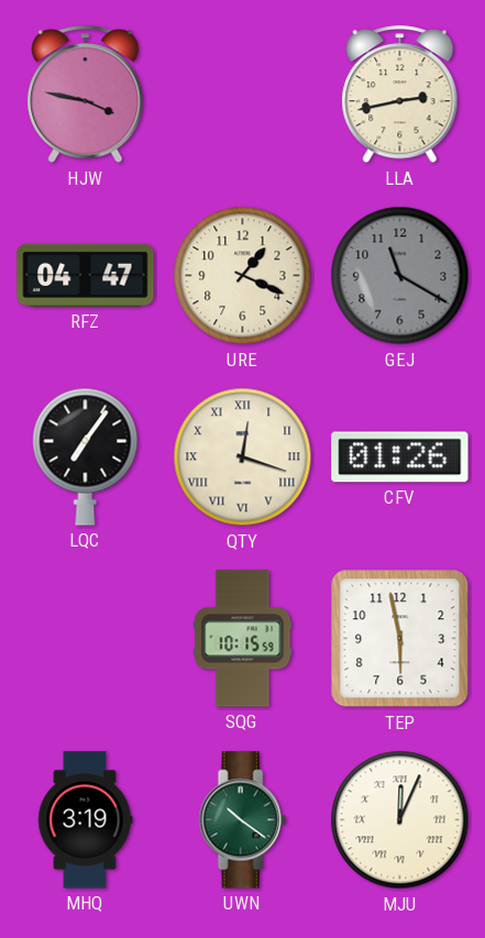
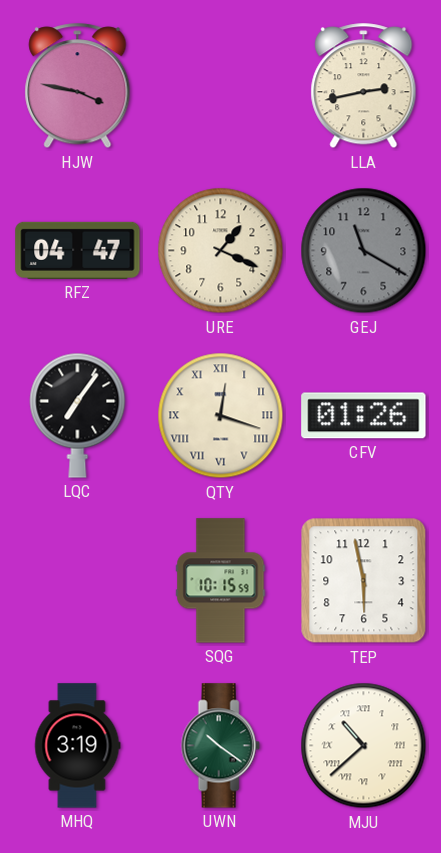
MJU: 12:04 -> 10:38
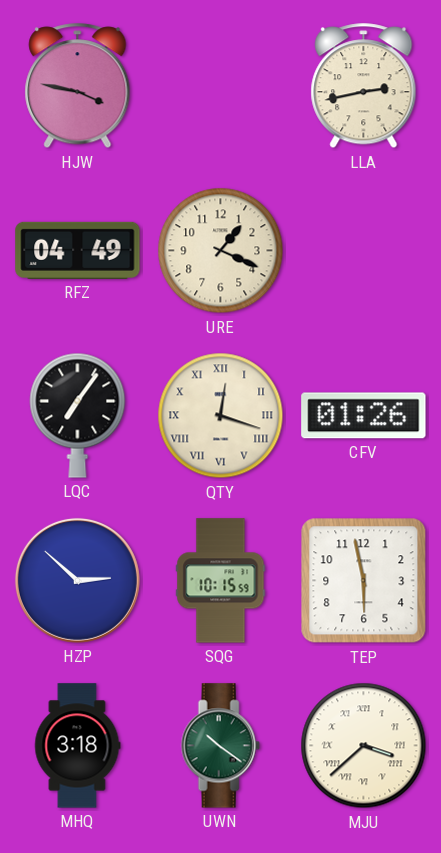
RFZ: 04:47 -> 04:49
GEJ: 11:20 -> none
HZP: none -> 2:52
MHQ: 3:19 -> 3:18
MJU: 10:38 -> 3:38
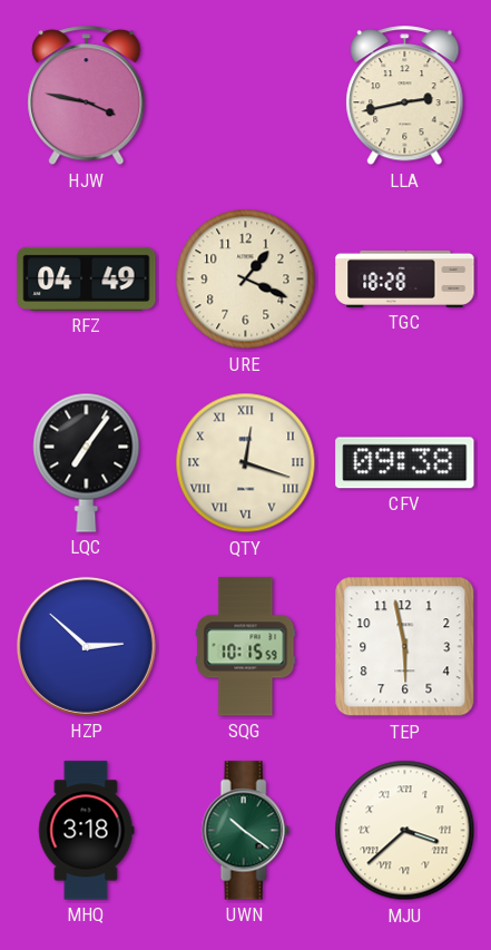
TGC: none -> 18:28
CFV: 01:26 -> 09:38
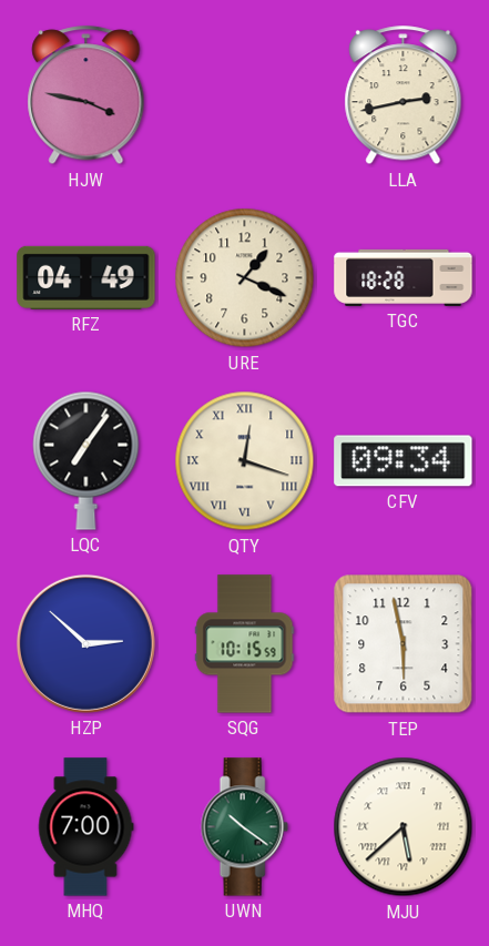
CFV: 09:38 -> 09:34
MHQ: 3:18 -> 7:00
MJU: 3:38 -> 5:38
